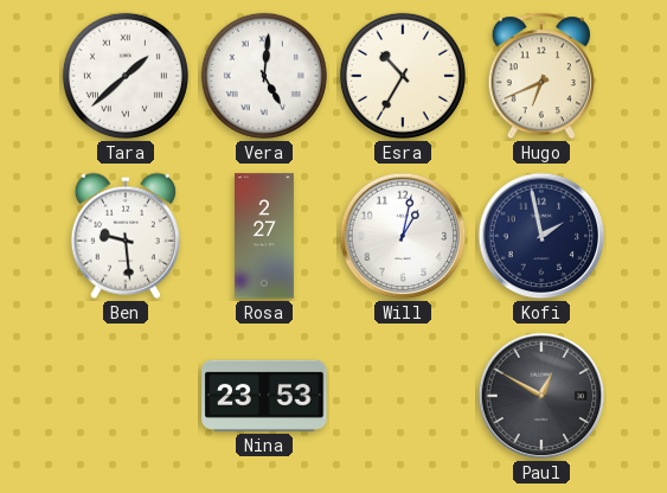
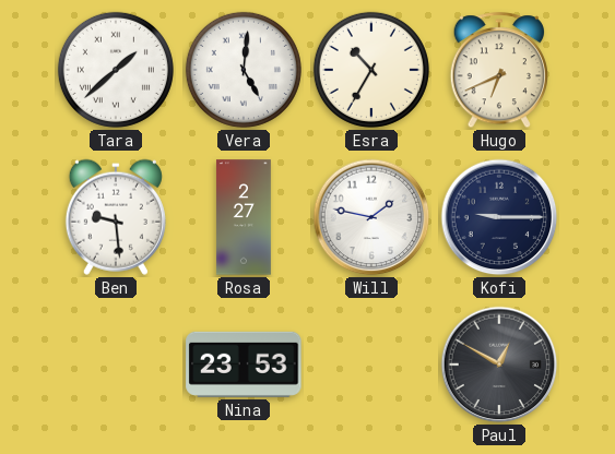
Will: 1:02 -> 1:47
Kofi: 1:58 -> 9:15
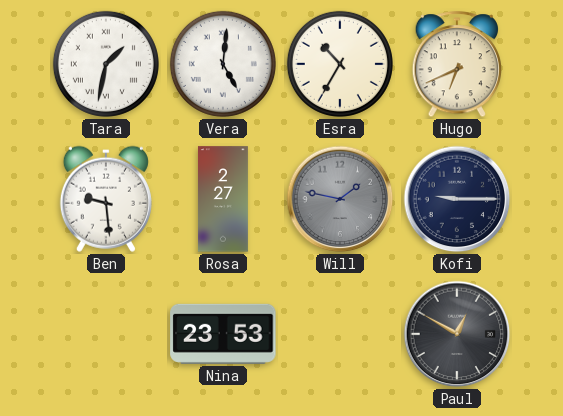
Tara: 1:38 -> 1:32
Will dial: white -> grey
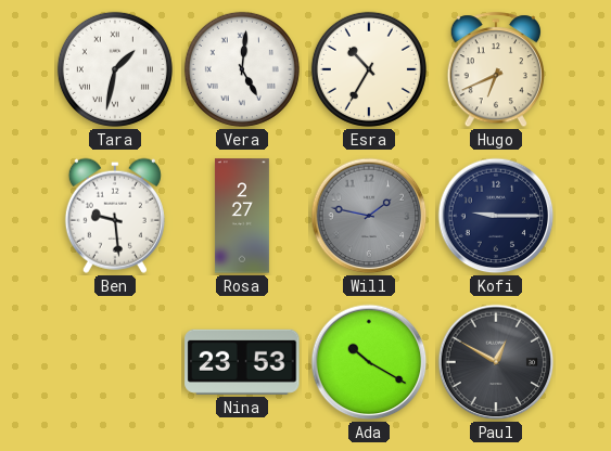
Ada: none -> 10:20
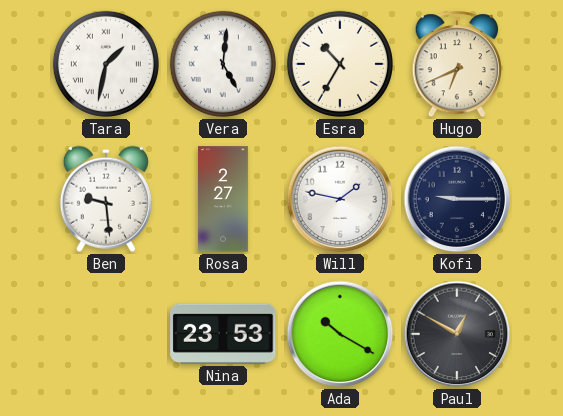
Will dial: grey -> white
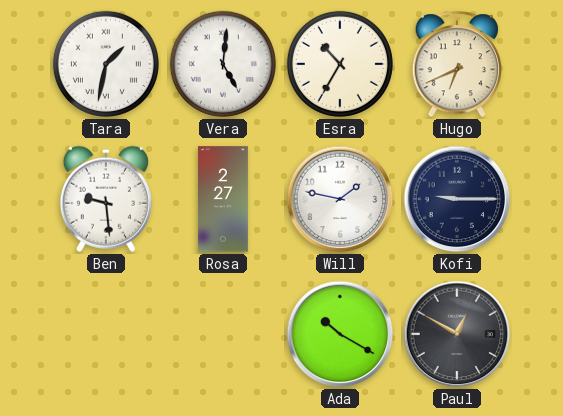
Nina: 23:53 -> none
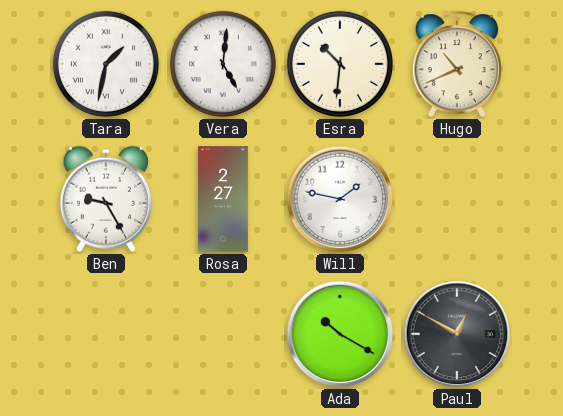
Esra: 10:35 -> 10:31
Hugo: 6:41 -> 10:41
Ben: 9:29 -> 9:25
Kofi: 9:15 -> none
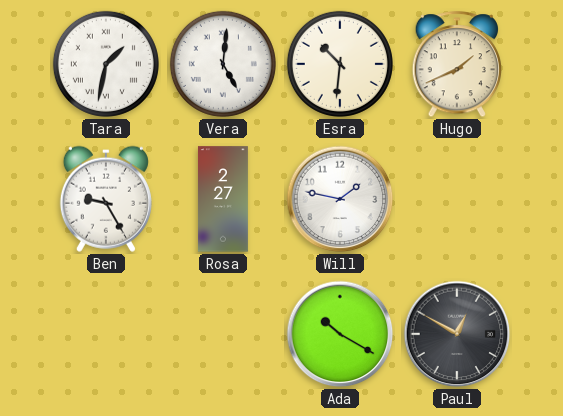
Hugo: 10:41 -> 1:41
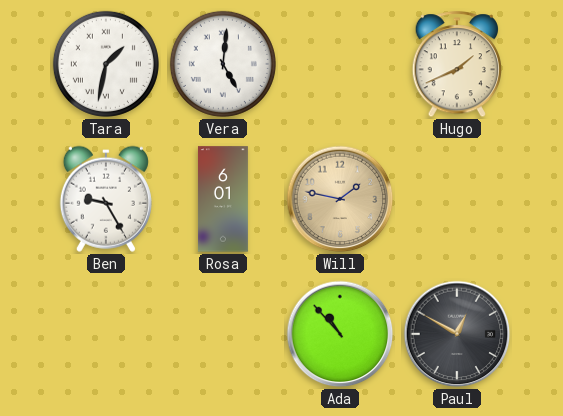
Esra: 10:31 -> none
Rosa: 2:27 -> 6:01
Will dial: white -> champagne
Ada: 10:20 -> 10:53
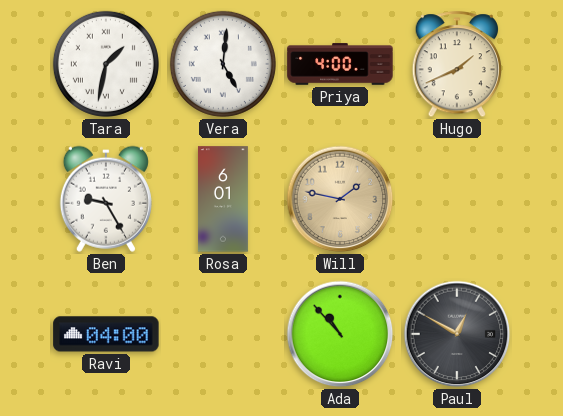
Priya: none -> 4:00
Ravi: none -> 04:00
